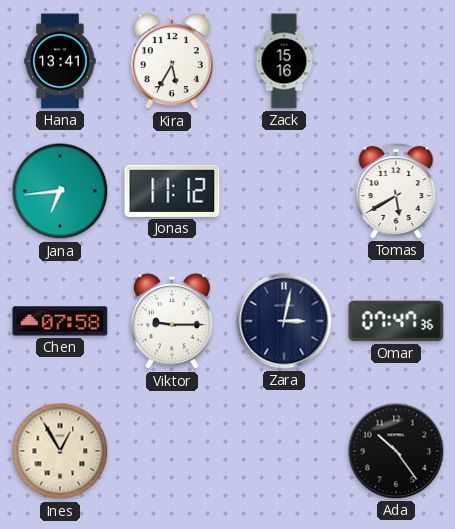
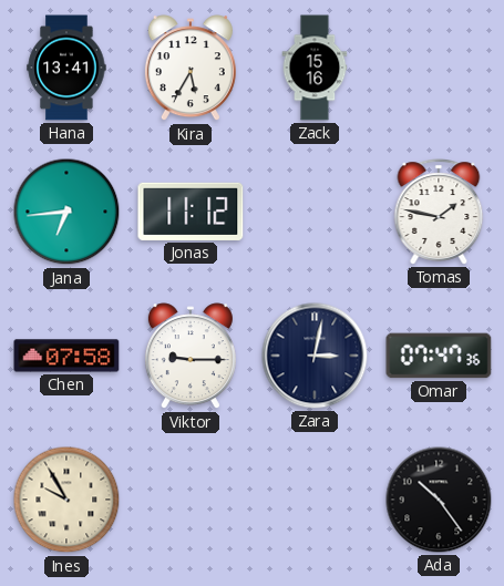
Tomas: 5:40 -> 1:47
Ines: 12:55 -> 9:55
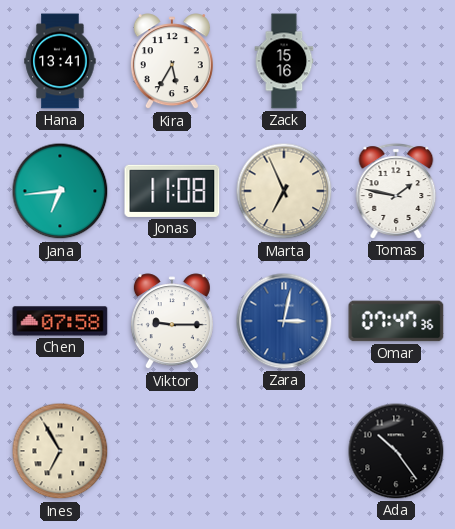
Jonas: 11:12 -> 11:08
Marta: none -> 6:56
Zara dial: navy -> blue
Ines: 9:55 -> 6:55
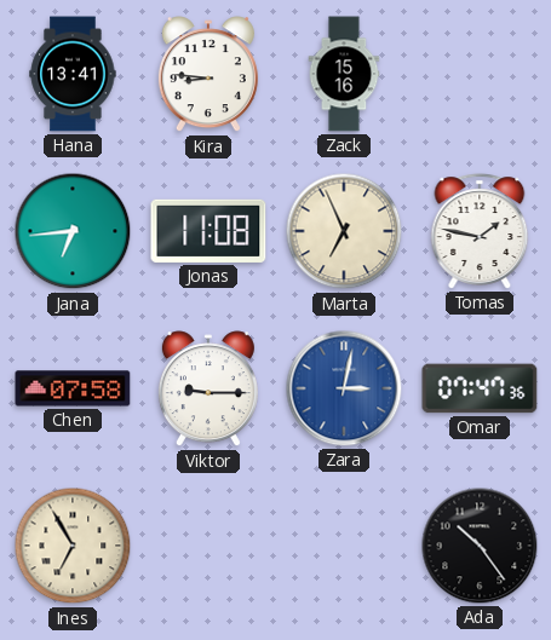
Kira: 5:35 -> 8:46
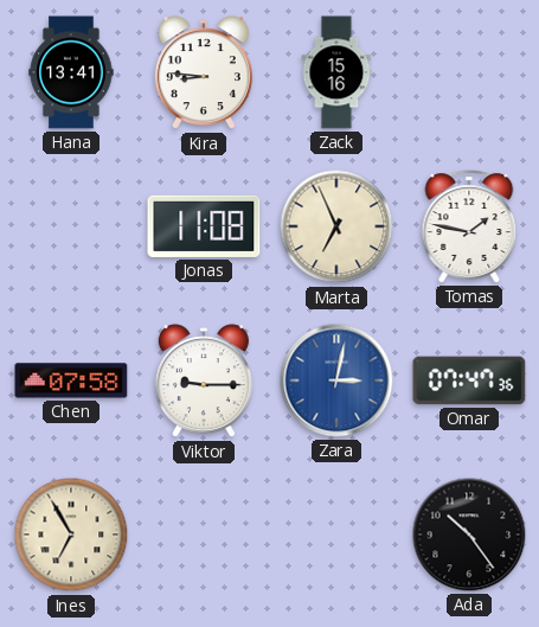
Jana: 6:44 -> none
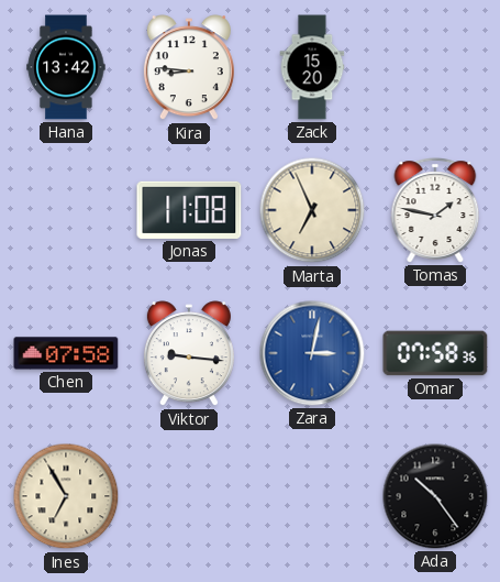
Hana: 13:41 -> 13:42
Zack: 15:16 -> 15:20
Viktor: 9:15 -> 9:16
Omar: 07:47 -> 07:58
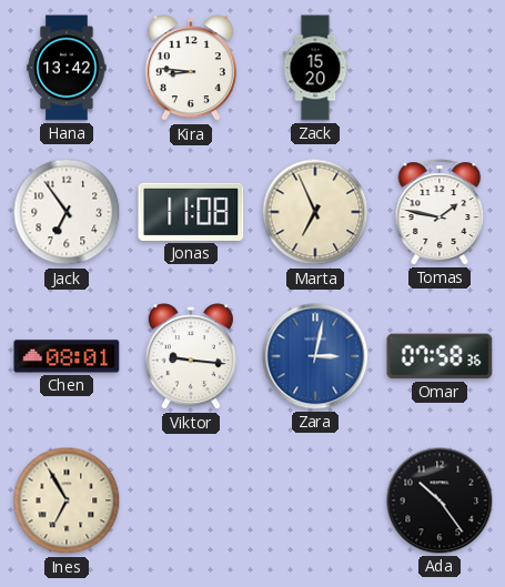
Jack: none -> 6:54
Chen: 07:58 -> 08:01
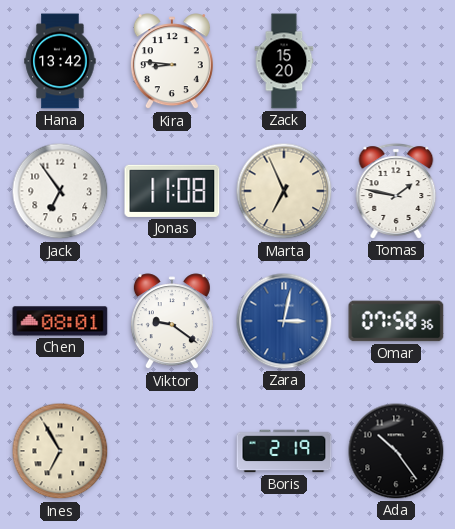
Viktor: 9:16 -> 9:21
Boris: none -> 2:19
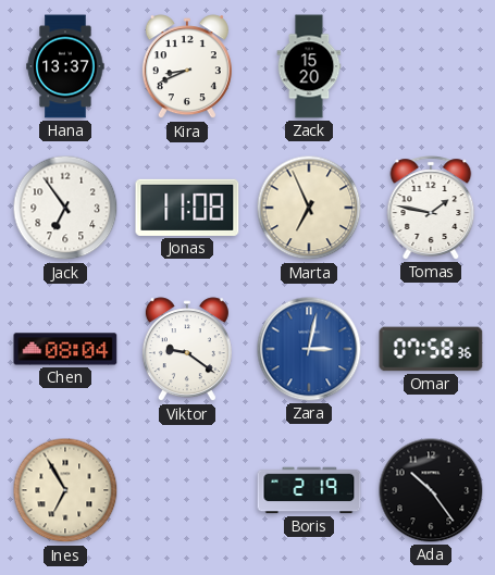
Hana: 13:42 -> 13:37
Kira: 8:46 -> 8:41
Chen: 08:01 -> 08:04
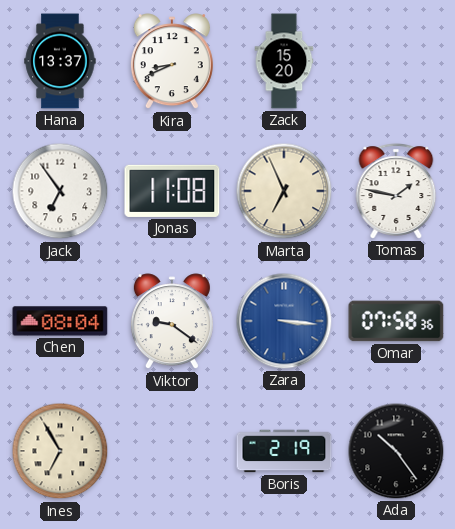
Zara: 3:02 -> 3:16
